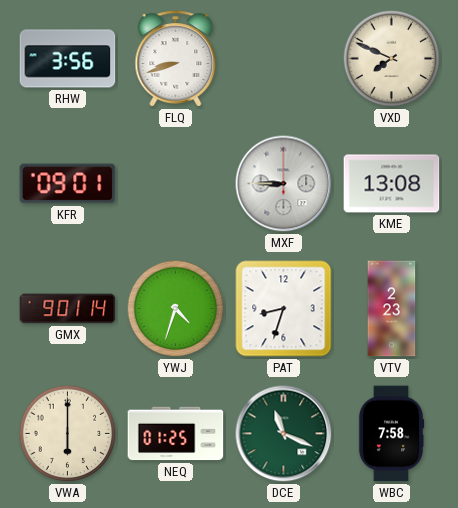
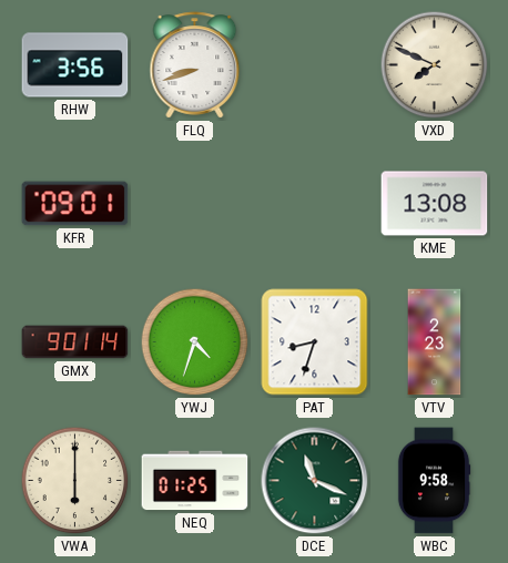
MXF: 8:45 -> none
WBC: 7:58 -> 9:58
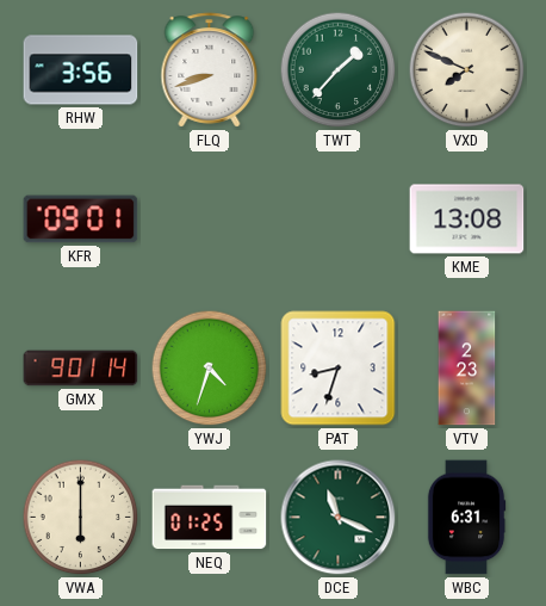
TWT: none -> 1:37
WBC: 9:58 -> 6:31
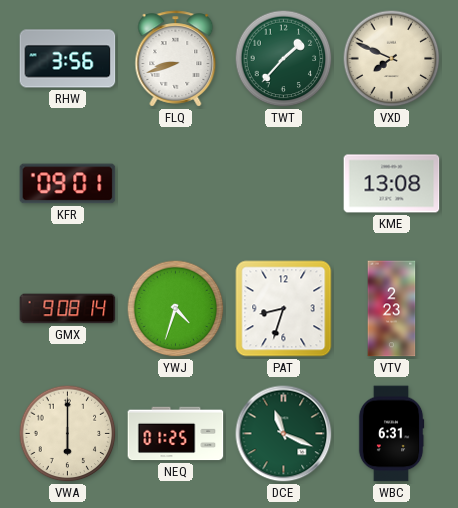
GMX: 9:01 -> 9:08
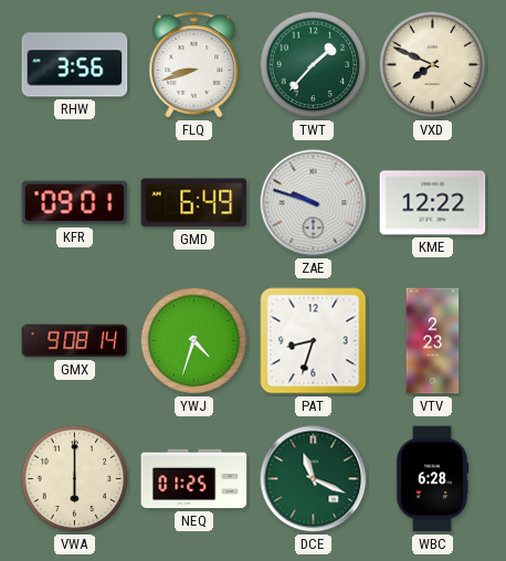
GMD: none -> 6:49
ZAE: none -> 9:48
KME: 13:08 -> 12:22
WBC: 6:31 -> 6:28
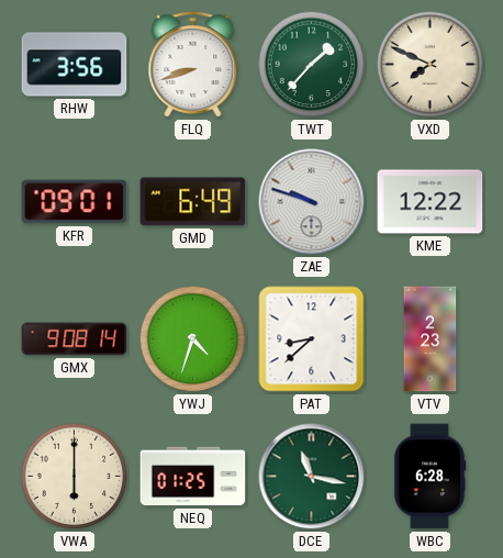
PAT: 8:33 -> 8:38
DCE: 11:19 -> 11:17
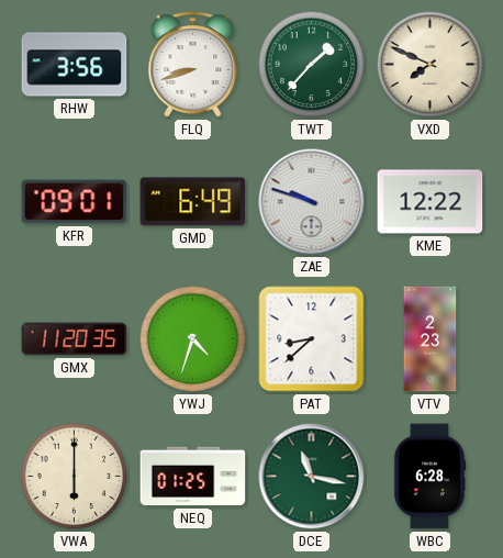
GMX: 9:08 -> 11:20
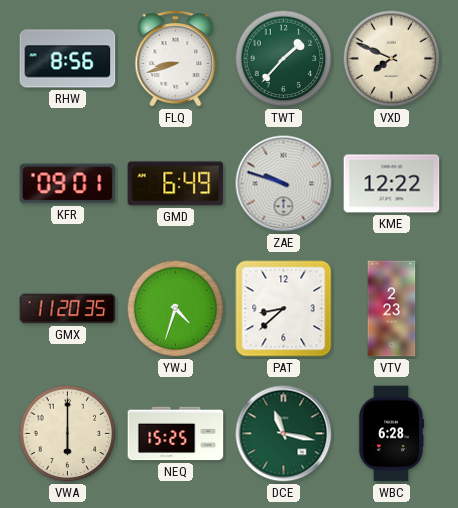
RHW: 3:56 -> 8:56
NEQ: 01:25 -> 15:25
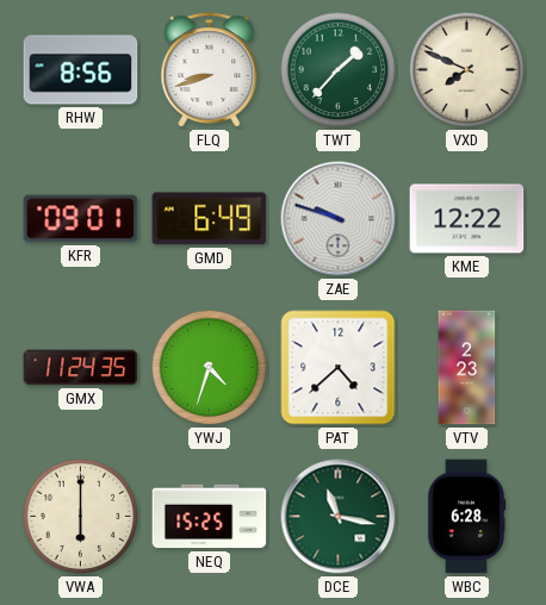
GMX: 11:20 -> 11:24
PAT: 8:38 -> 4:38
